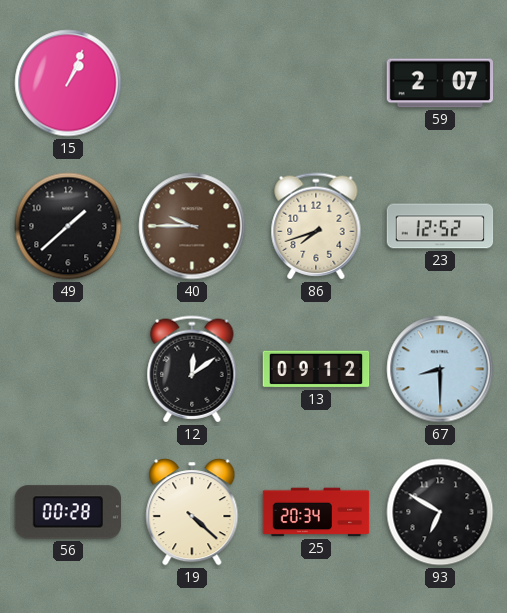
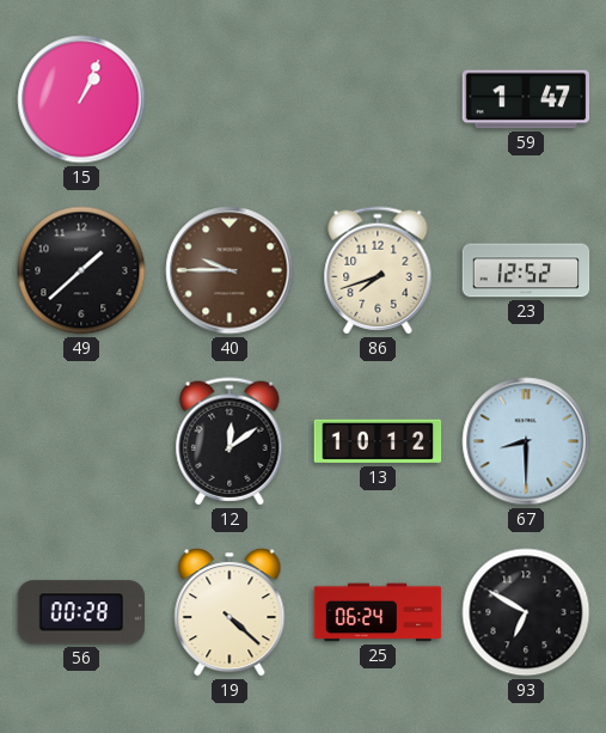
59: 2:07 -> 1:47
13: 09:12 -> 10:12
25: 20:34 -> 06:24
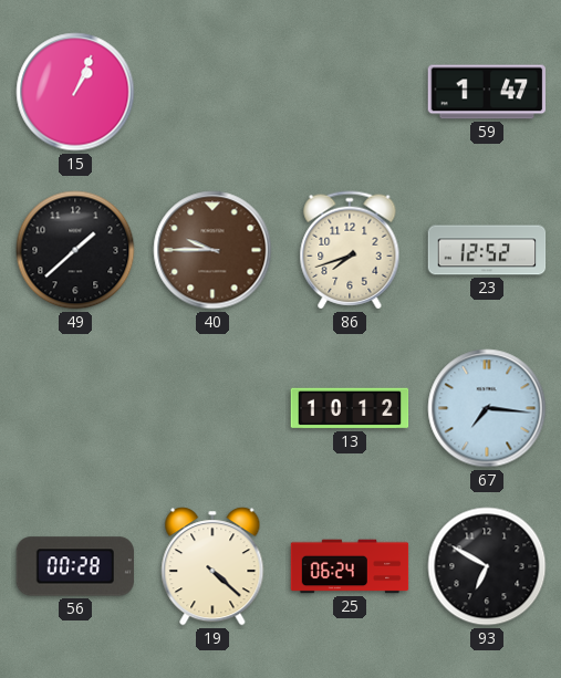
12: 12:09 -> none
67: 8:30 -> 7:16
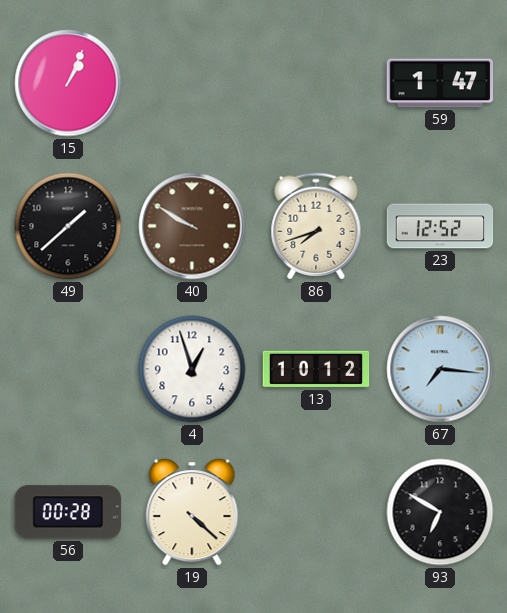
40: 9:45 -> 9:50
4: none -> 12:57
25: 06:24 -> none
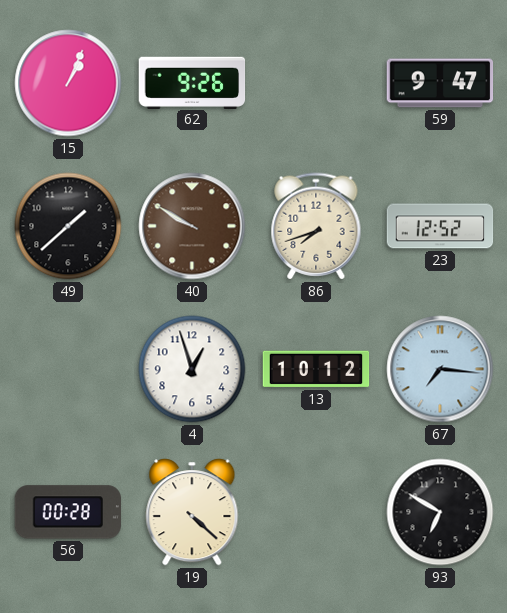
62: none -> 9:26
59: 1:47 -> 9:47
